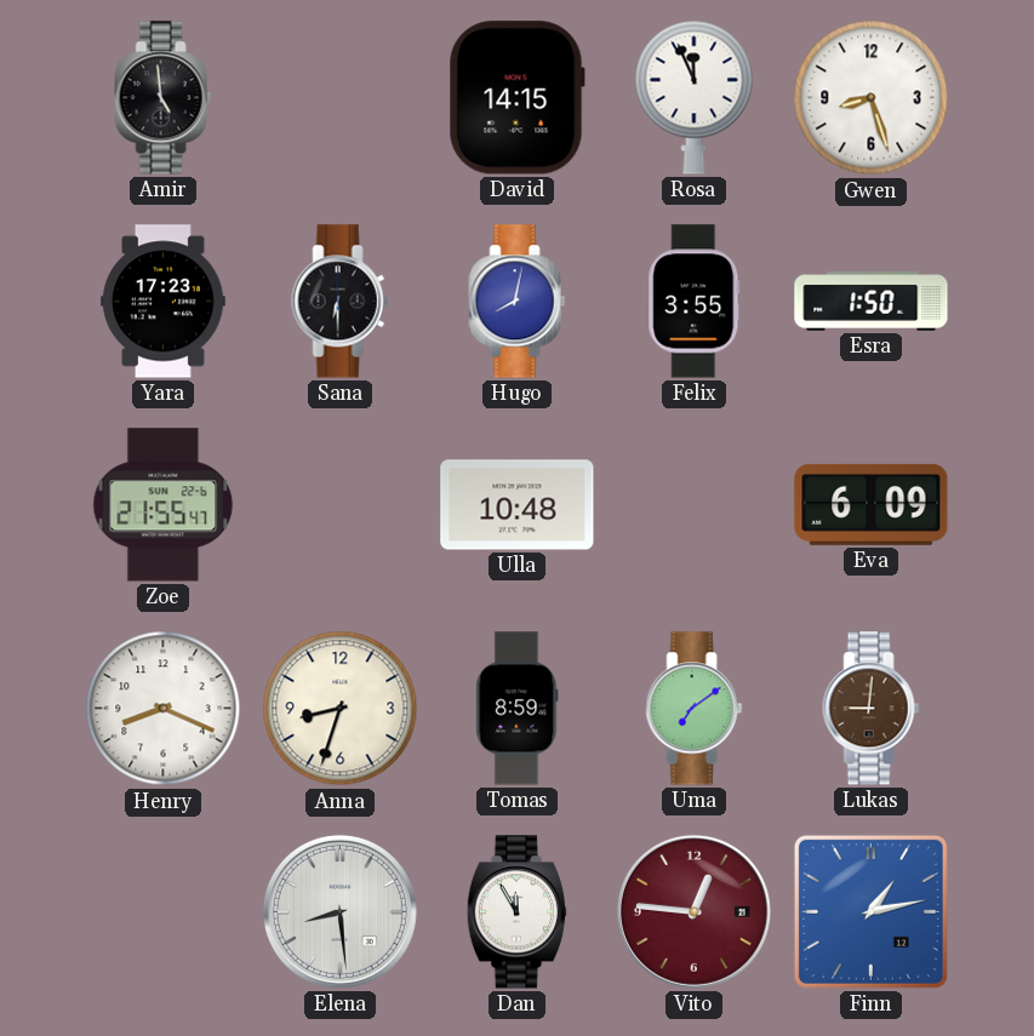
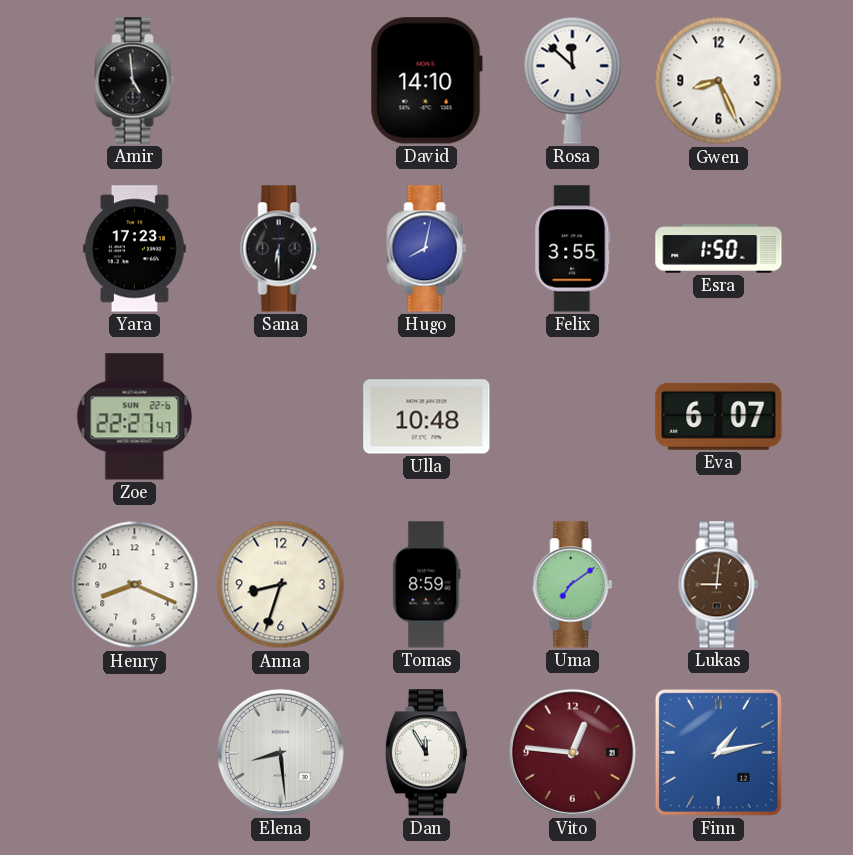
David: 14:15 -> 14:10
Rosa: 11:56 -> 11:52
Gwen: 8:27 -> 8:26
Zoe: 21:55 -> 22:27
Eva: 6:09 -> 6:07
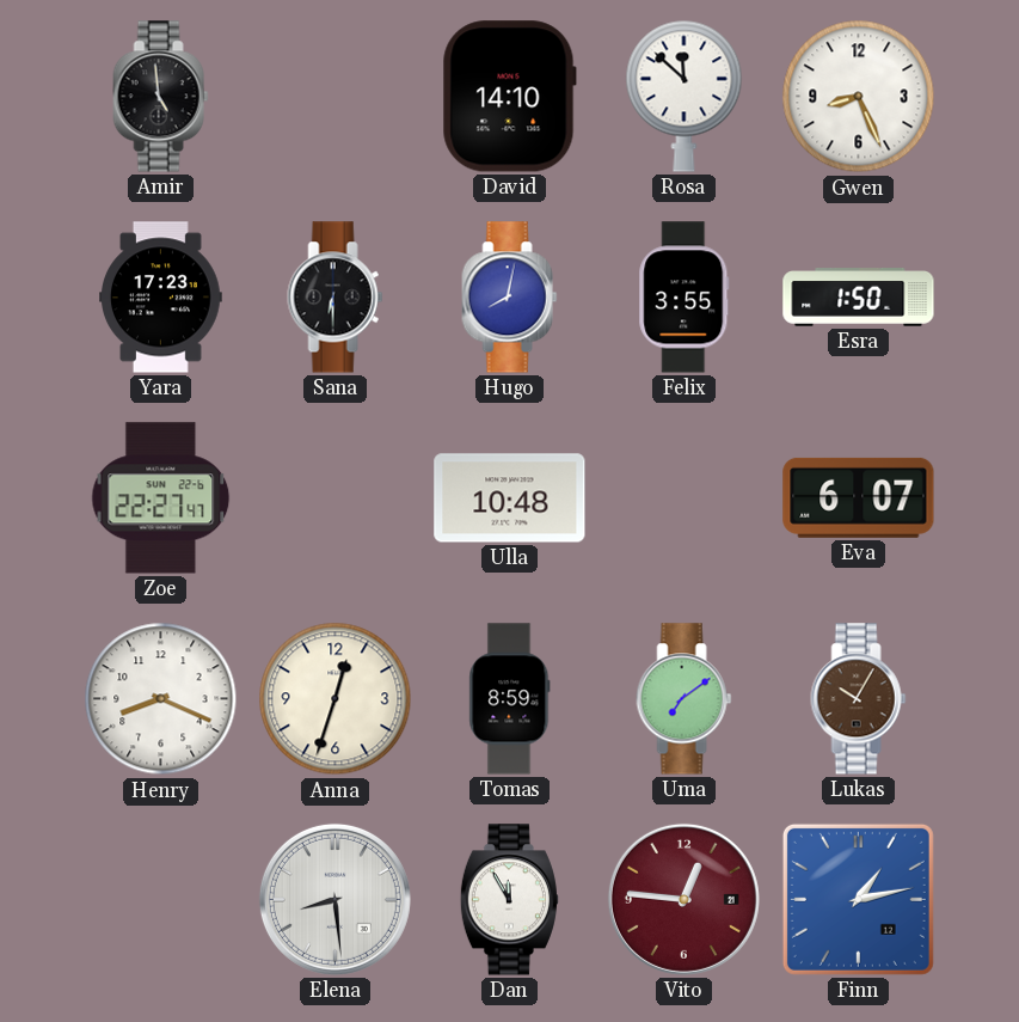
Anna: 8:33 -> 12:33
Lukas: 9:01 -> 10:05
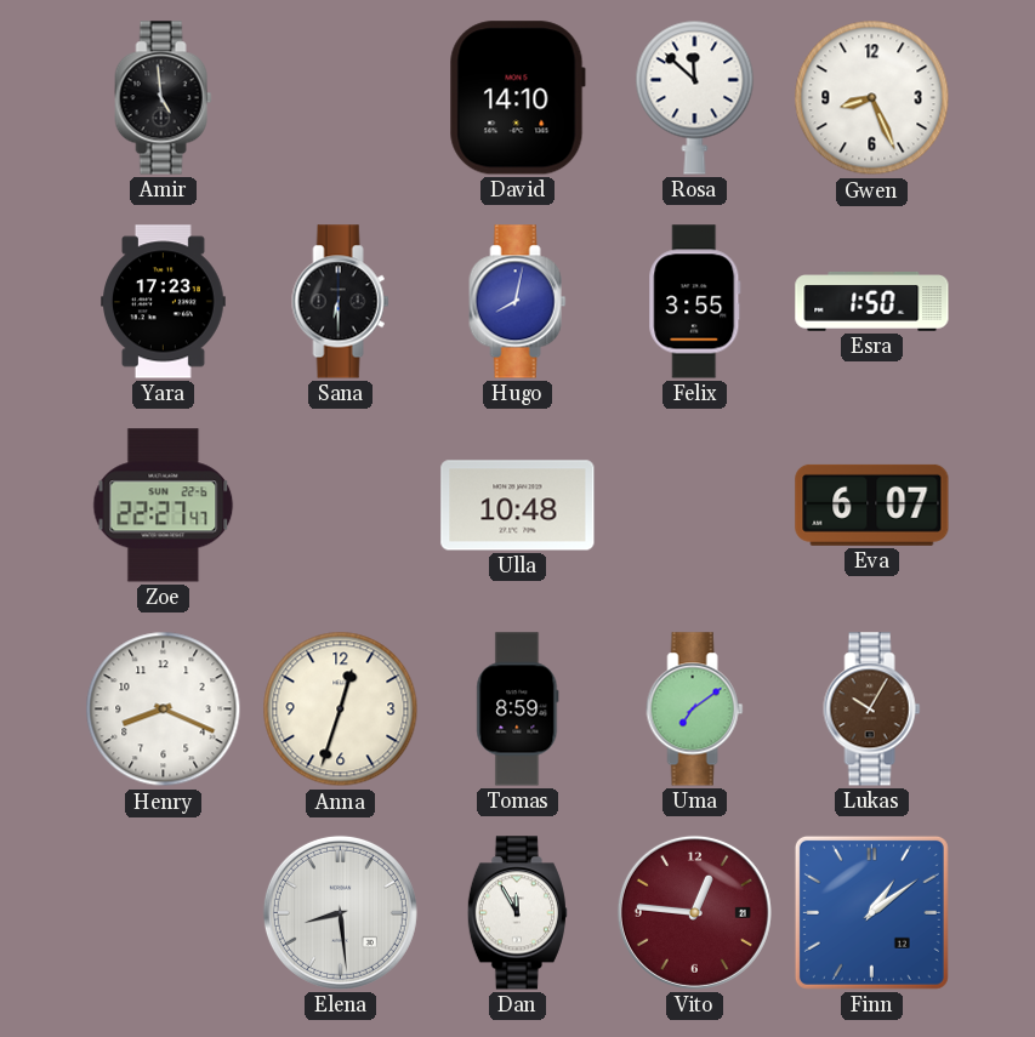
Finn: 1:13 -> 1:09
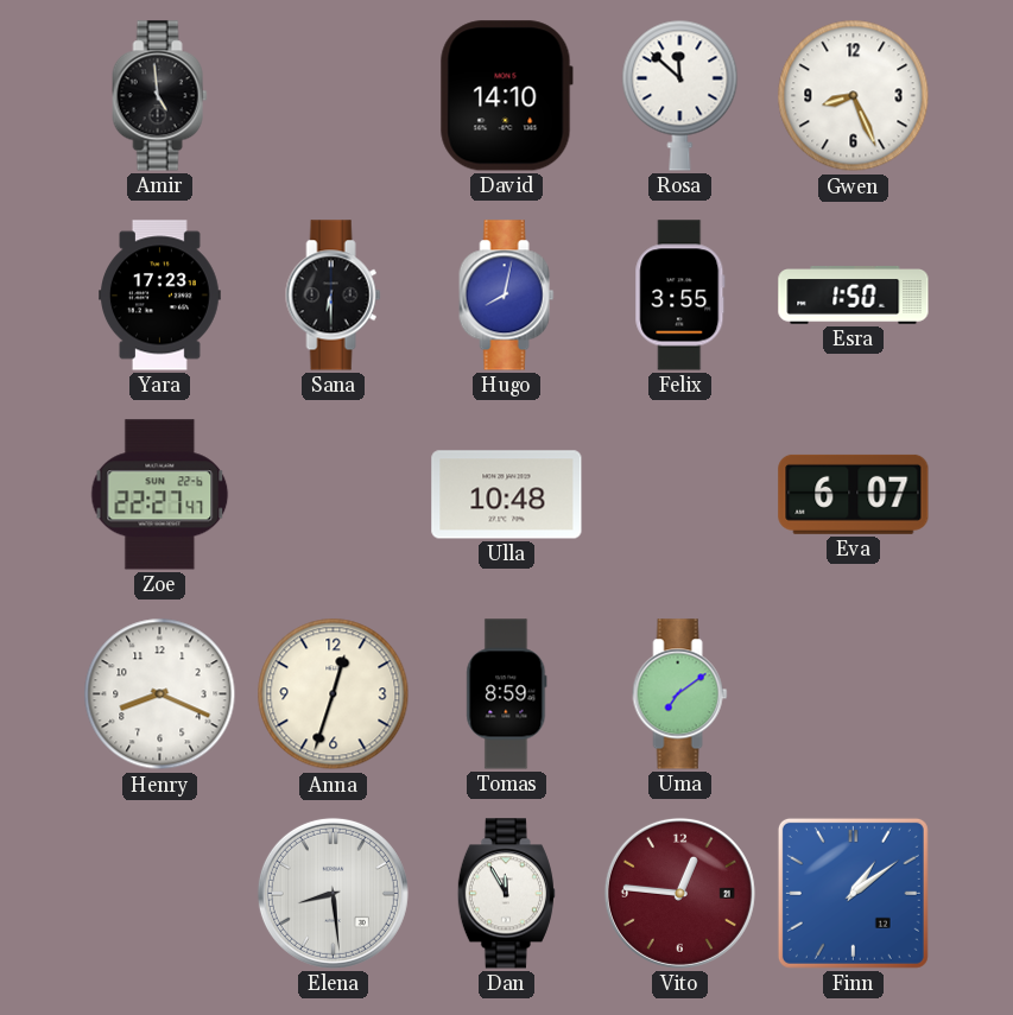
Lukas: 10:05 -> none
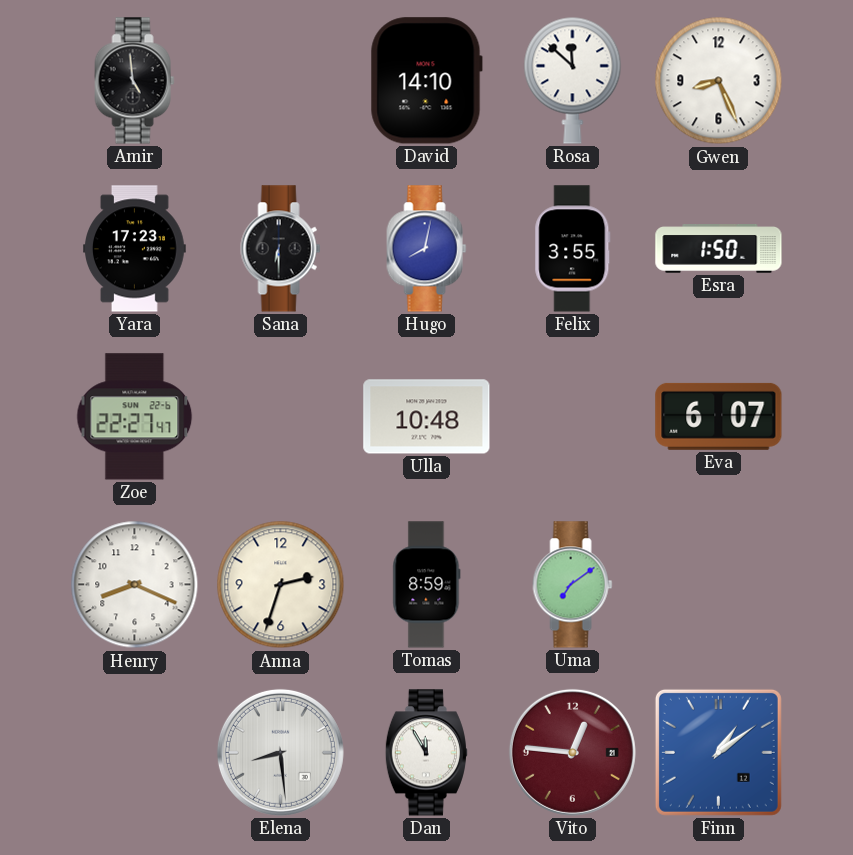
Anna: 12:33 -> 2:33
